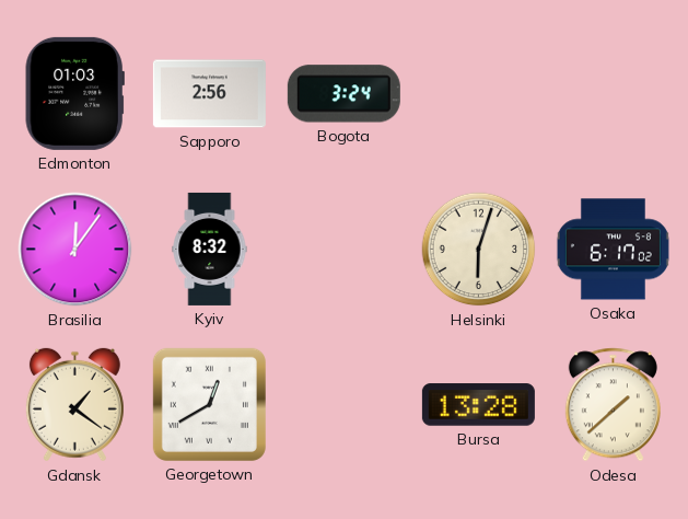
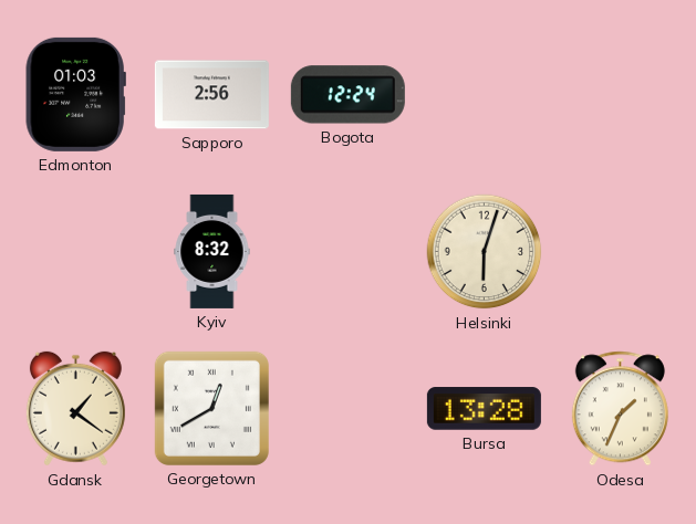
Bogota: 3:24 -> 12:24
Brasilia: 12:06 -> none
Osaka: 6:17 -> none
Odesa: 1:38 -> 1:34
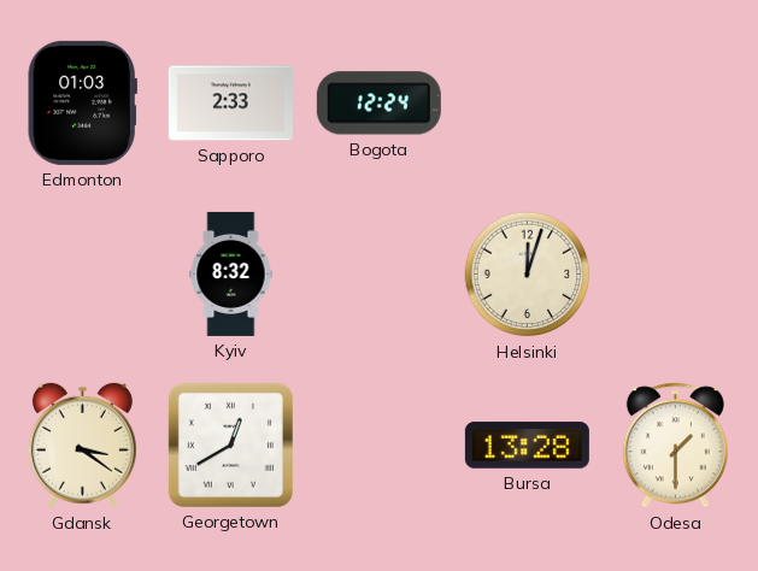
Sapporo: 2:56 -> 2:33
Helsinki: 6:03 -> 12:03
Gdansk: 1:21 -> 3:21
Odesa: 1:34 -> 1:30
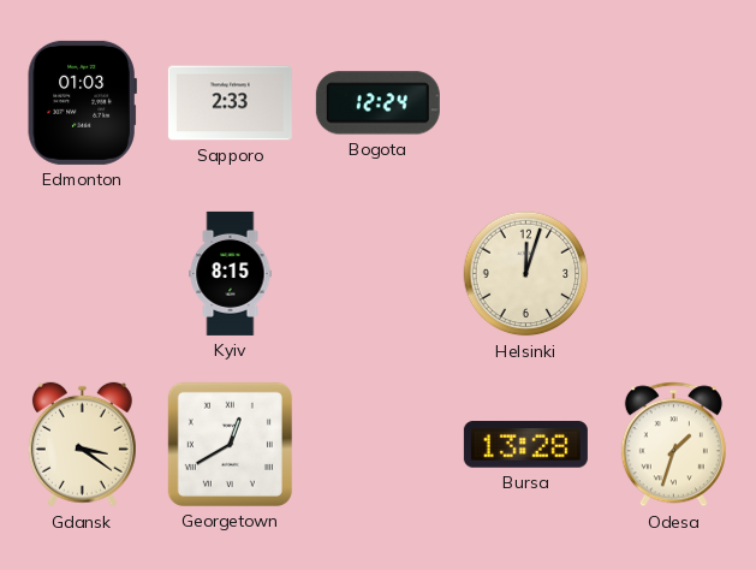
Kyiv: 8:32 -> 8:15
Odesa: 1:30 -> 1:33
